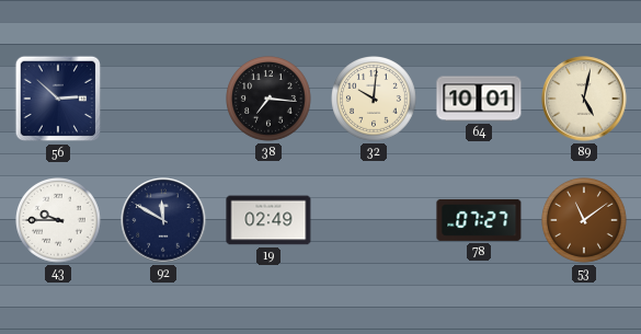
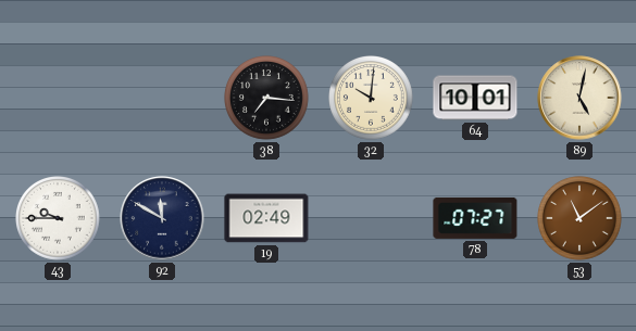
56: 2:52 -> none
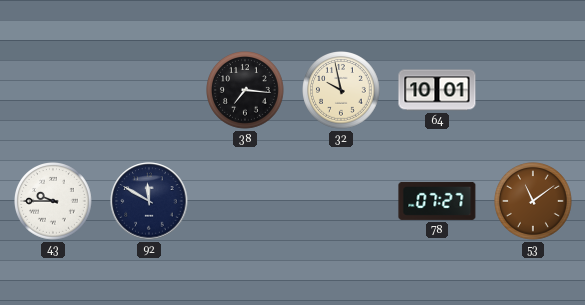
32: 10:01 -> 9:58
89: 5:02 -> none
19: 02:49 -> none
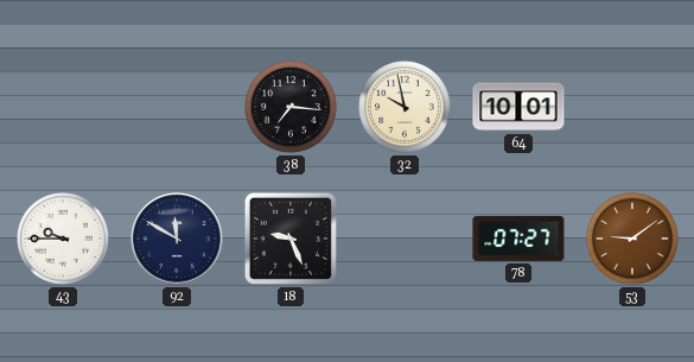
18: none -> 9:26
53: 11:09 -> 9:09
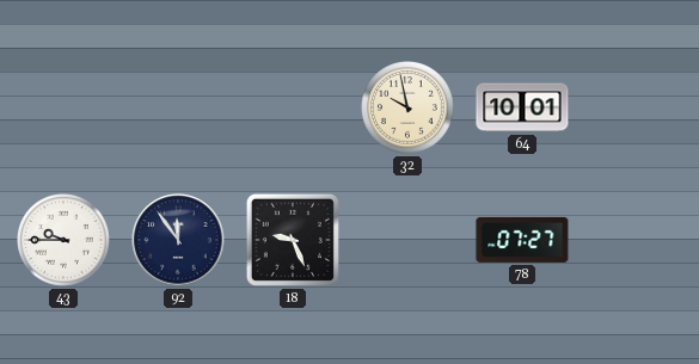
38: 7:16 -> none
92: 11:50 -> 11:54
53: 9:09 -> none
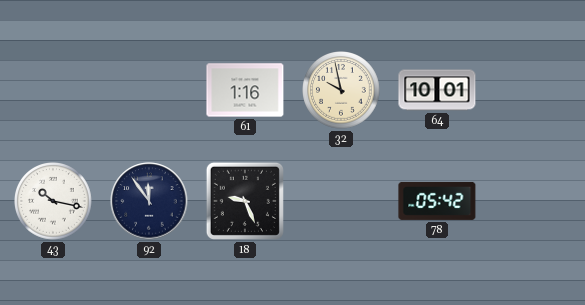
61: none -> 1:16
43: 9:45 -> 10:17
78: 07:27 -> 05:42
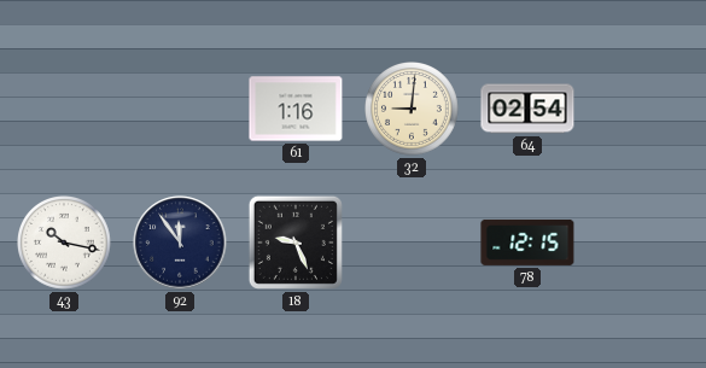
32: 9:58 -> 9:01
64: 10:01 -> 02:54
78: 05:42 -> 12:15
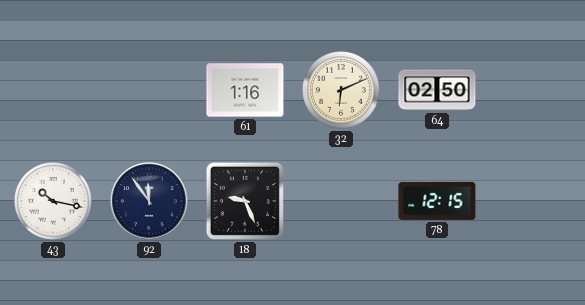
32: 9:01 -> 6:11
64: 02:54 -> 02:50
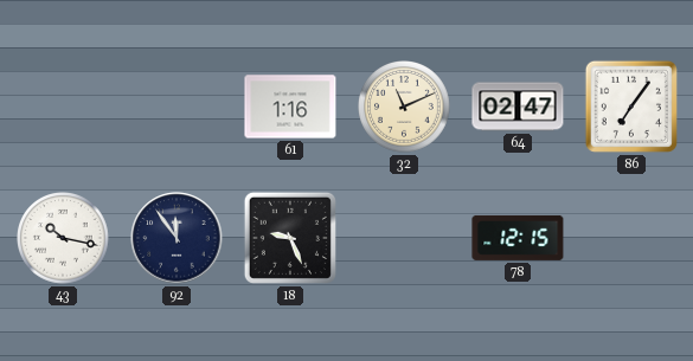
32: 6:11 -> 11:11
64: 02:50 -> 02:47
86: none -> 7:06
